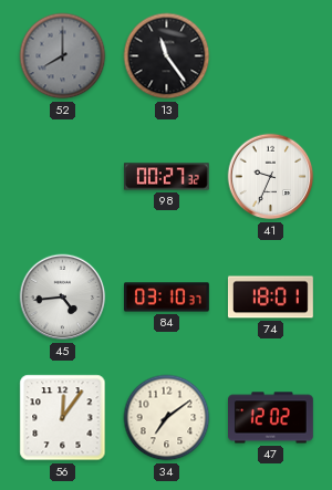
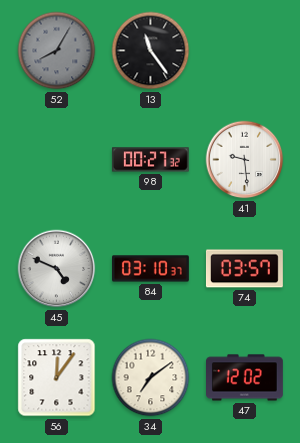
52: 8:00 -> 8:05
41: 9:34 -> 9:29
45: 4:44 -> 4:49
74: 18:01 -> 03:57
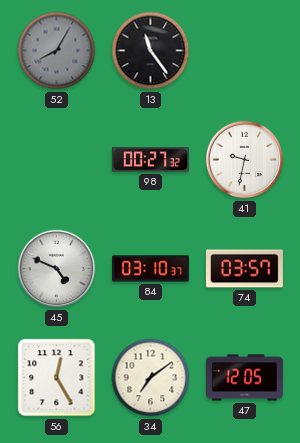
41: 9:29 -> 9:32
56: 12:06 -> 12:25
47: 12:02 -> 12:05
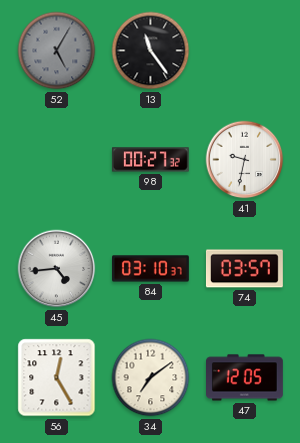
52: 8:05 -> 5:05
45: 4:49 -> 4:44
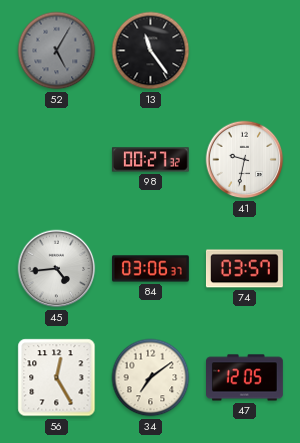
84: 03:10 -> 03:06
